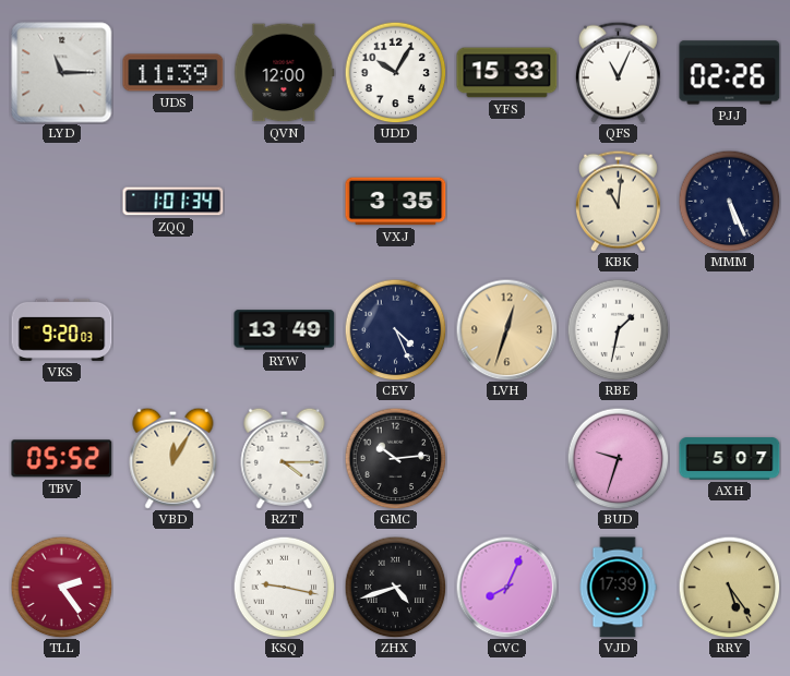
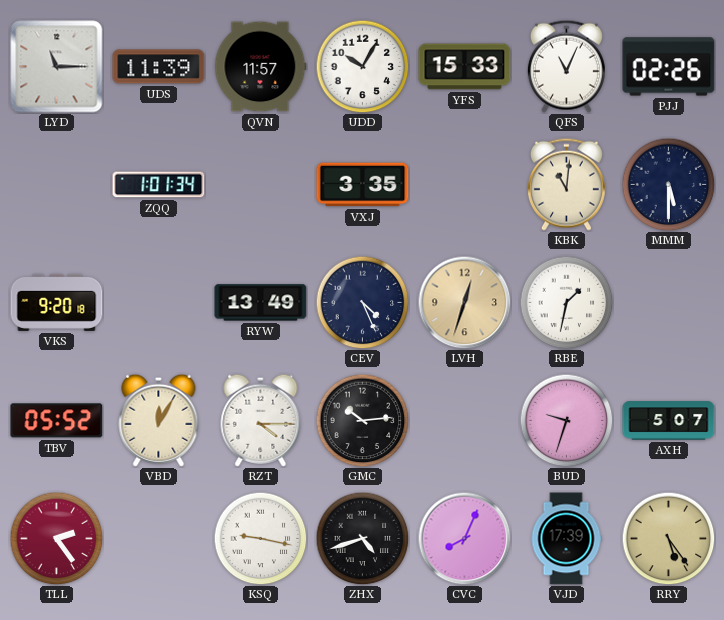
QVN: 12:00 -> 11:57
MMM: 5:26 -> 5:30
VKS: 9:20:03 -> 9:20:18
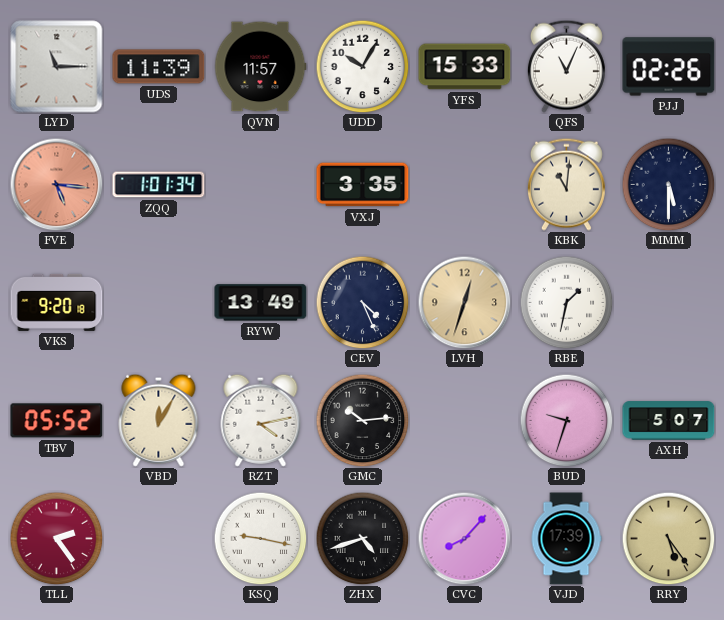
FVE: none -> 5:16
RZT: 4:15 -> 4:13
CVC: 8:04 -> 8:07
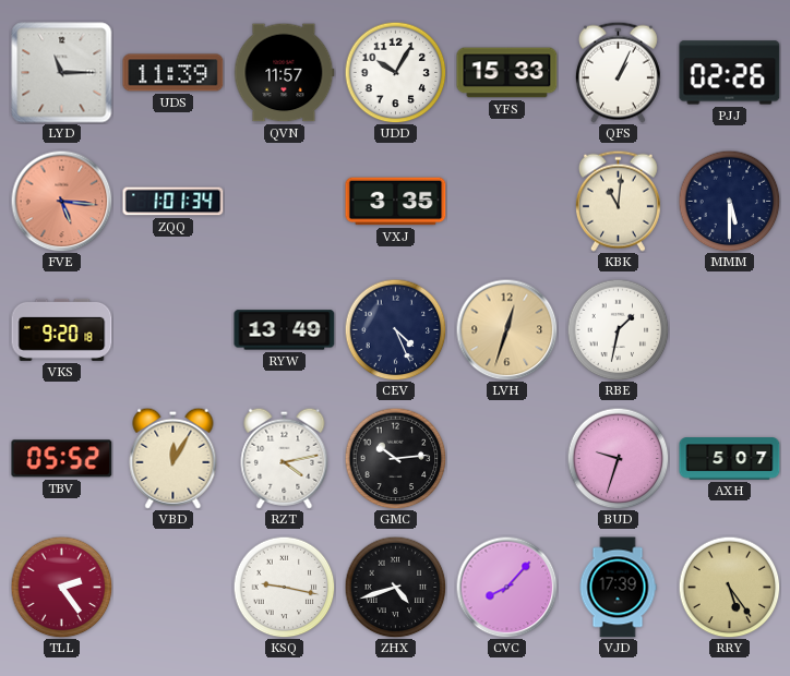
QFS: 11:04 -> 1:04
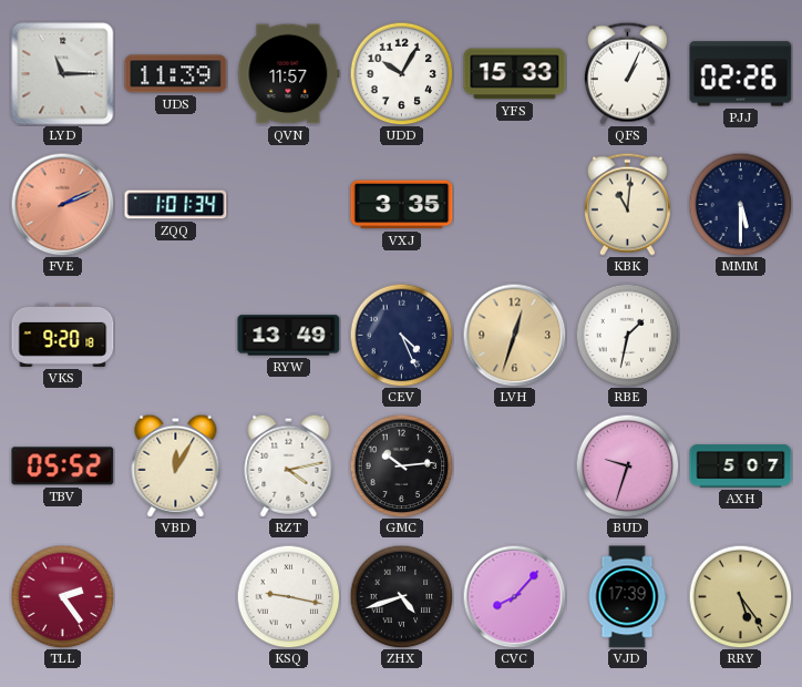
FVE: 5:16 -> 2:11
